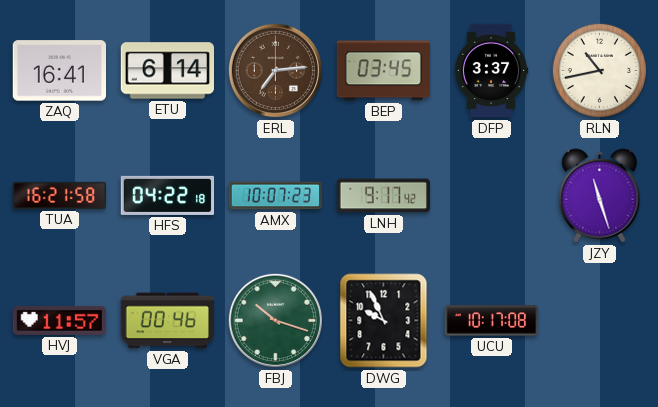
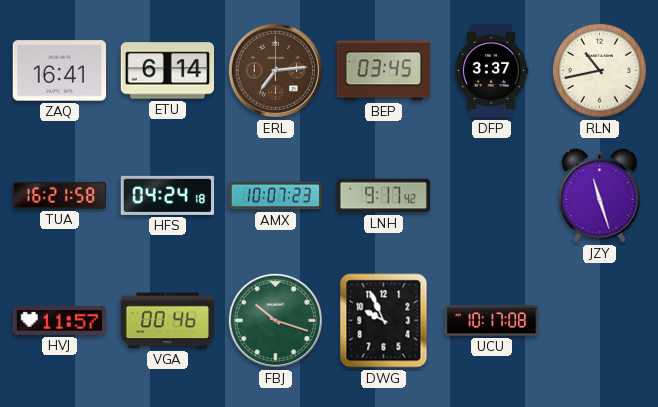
HFS: 04:22 -> 04:24
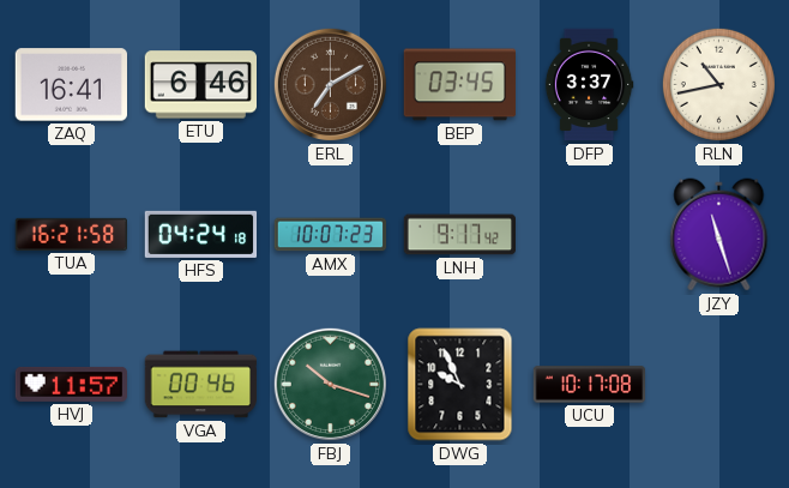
ETU: 6:14 -> 6:46
ERL: 7:14 -> 7:10
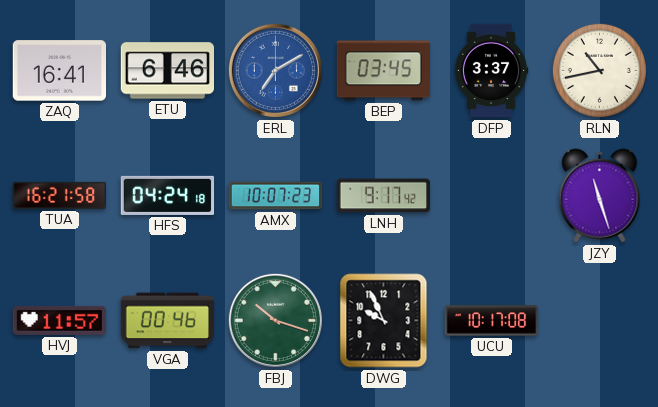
ERL dial: brown -> blue
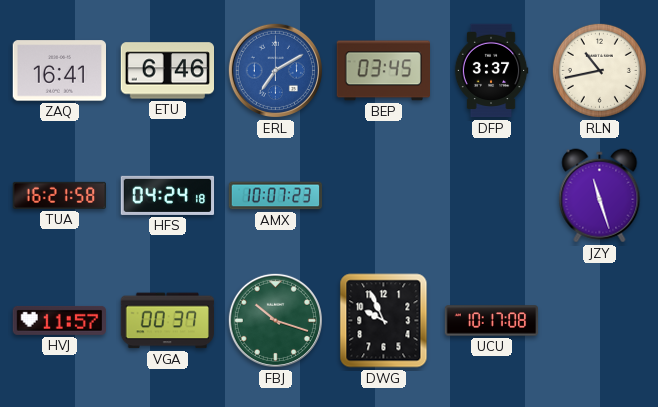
LNH: 9:17 -> none
VGA: 00:46 -> 00:37
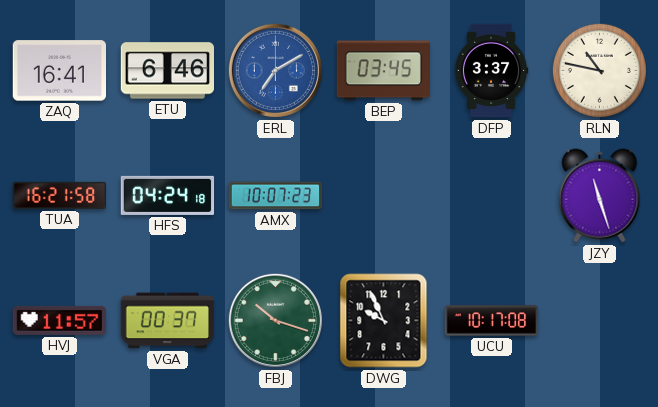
RLN: 10:43 -> 10:47
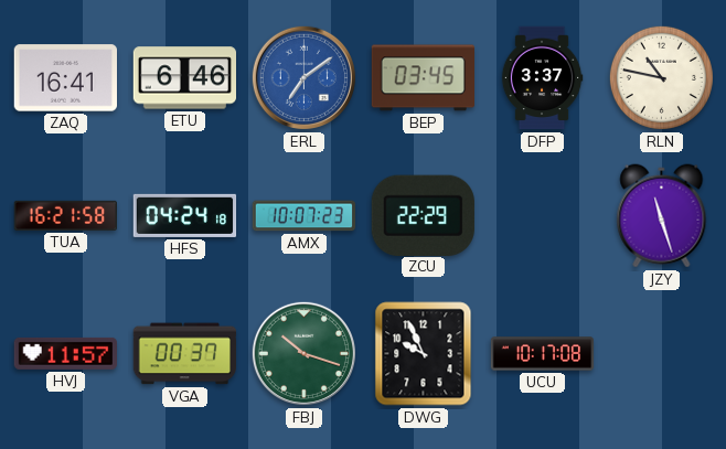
ERL: 7:10 -> 7:09
ZCU: none -> 22:29
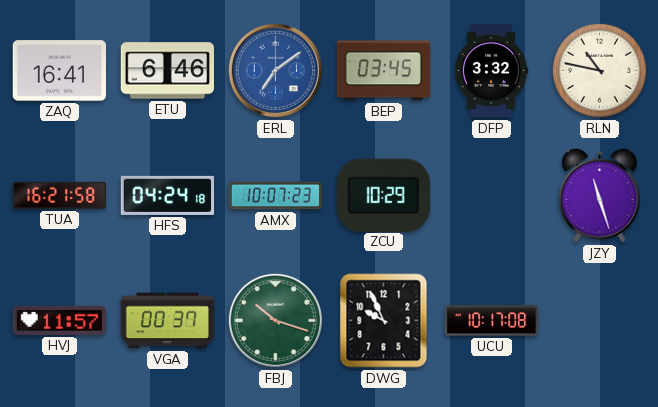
DFP: 3:37 -> 3:32
ZCU: 22:29 -> 10:29
